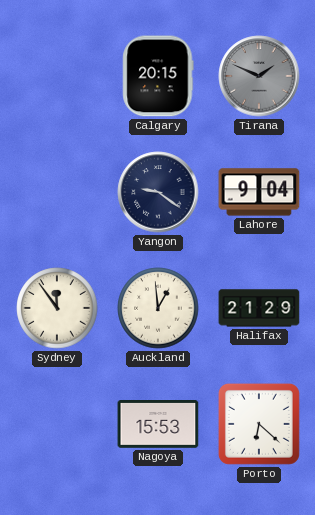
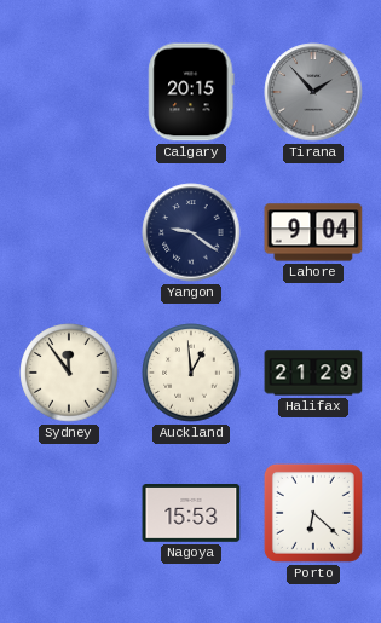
Tirana: 1:49 -> 1:53
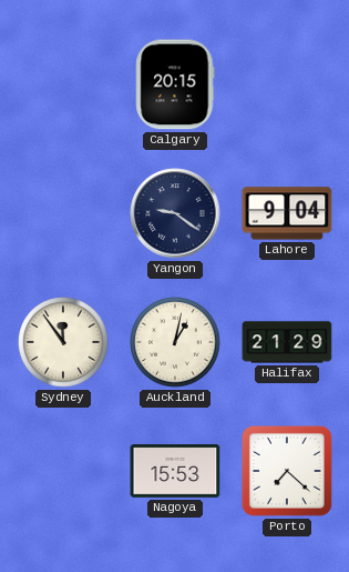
Tirana: 1:53 -> none
Auckland: 12:59 -> 1:02
Porto: 6:22 -> 7:22
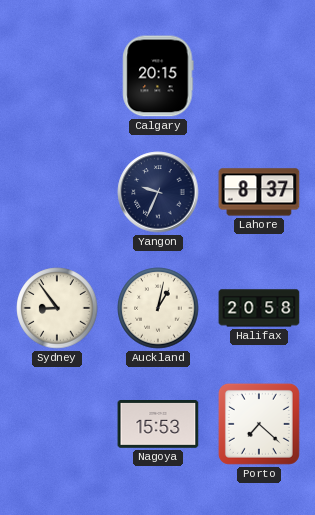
Yangon: 9:21 -> 9:34
Lahore: 9:04 -> 8:37
Sydney: 11:54 -> 8:54
Halifax: 21:29 -> 20:58
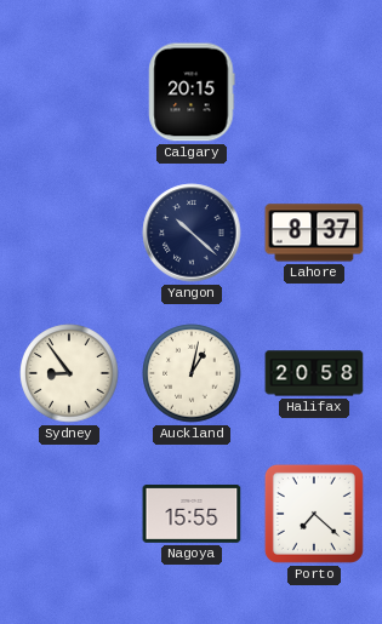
Yangon: 9:34 -> 10:22
Nagoya: 15:53 -> 15:55
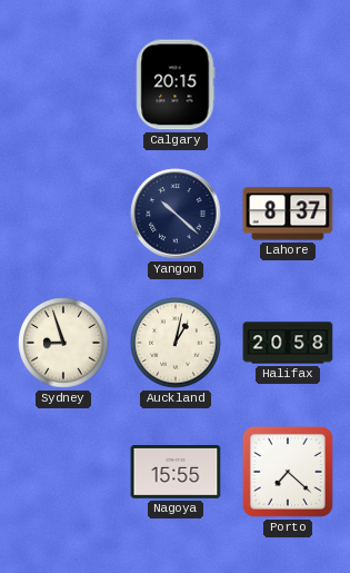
Sydney: 8:54 -> 8:57
